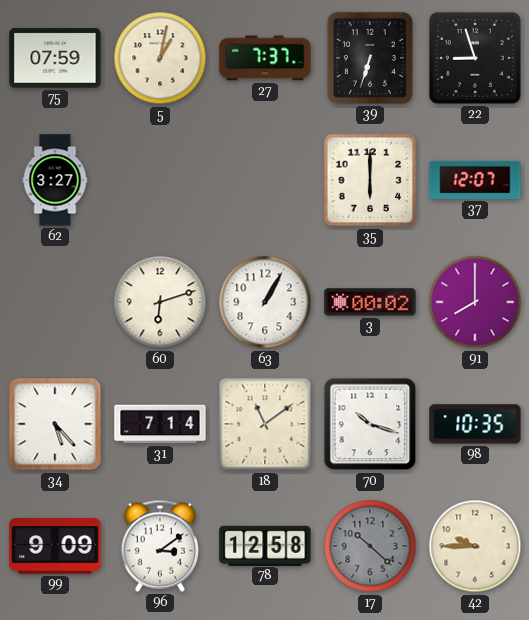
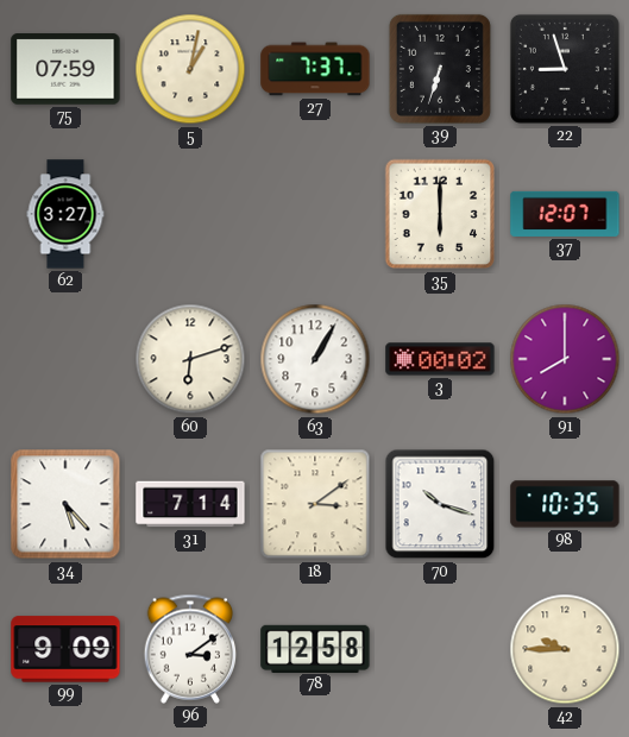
18: 11:09 -> 3:09
17: 10:22 -> none
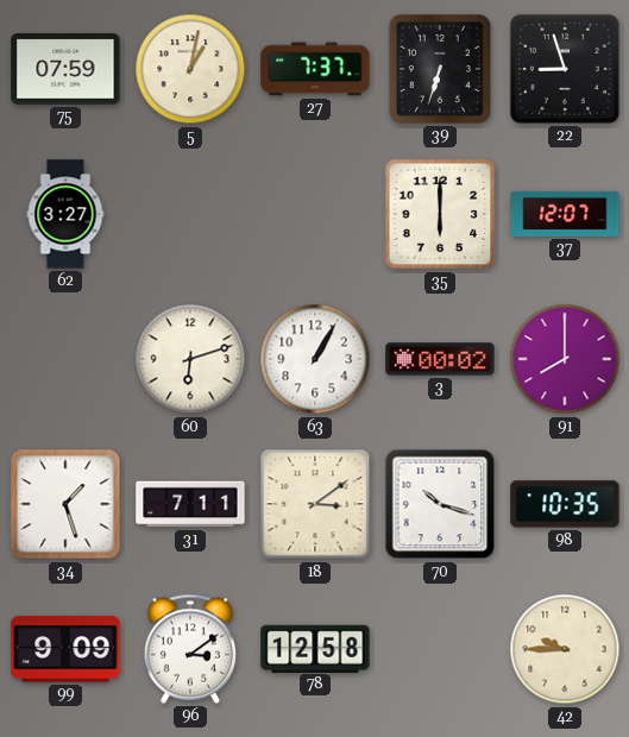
34: 5:23 -> 1:27
31: 7:14 -> 7:11
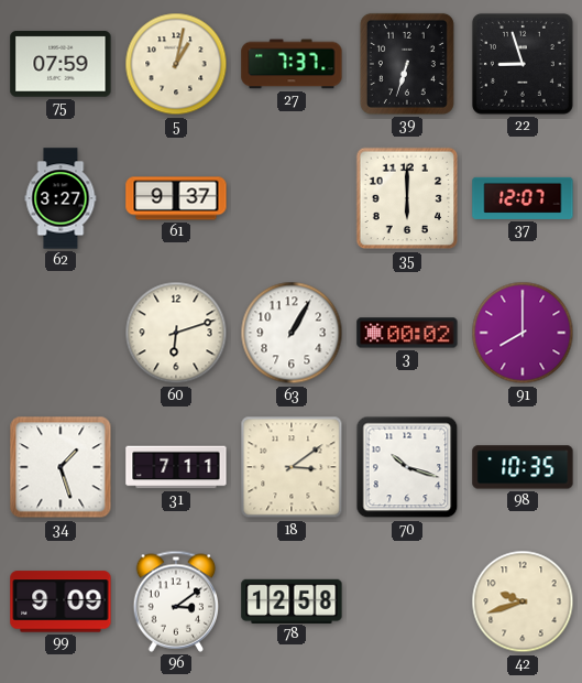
61: none -> 9:37
42: 9:45 -> 9:42
